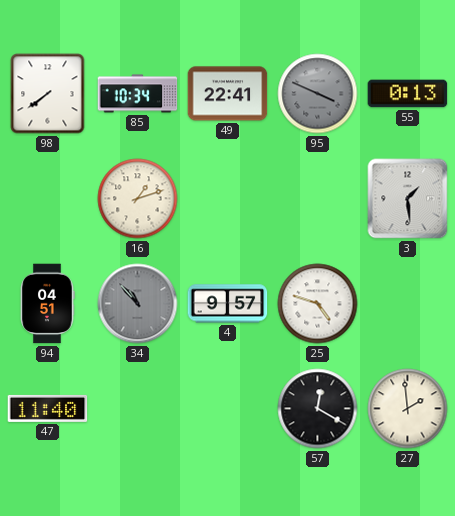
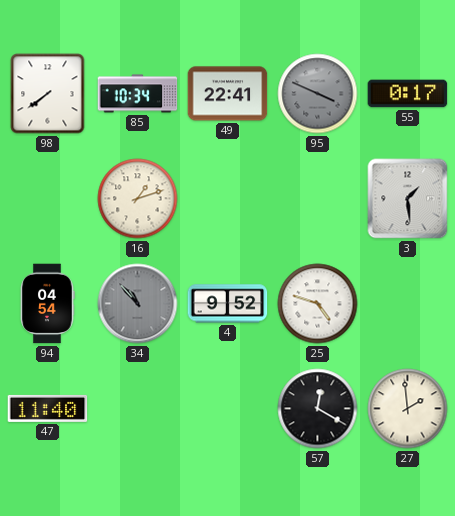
55: 0:13 -> 0:17
94: 04:51 -> 04:54
4: 9:57 -> 9:52
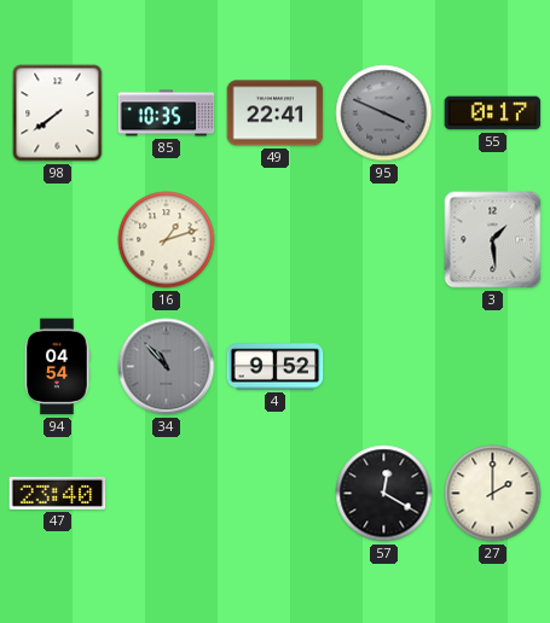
85: 10:34 -> 10:35
25: 4:48 -> none
47: 11:40 -> 23:40
27: 1:59 -> 2:00
